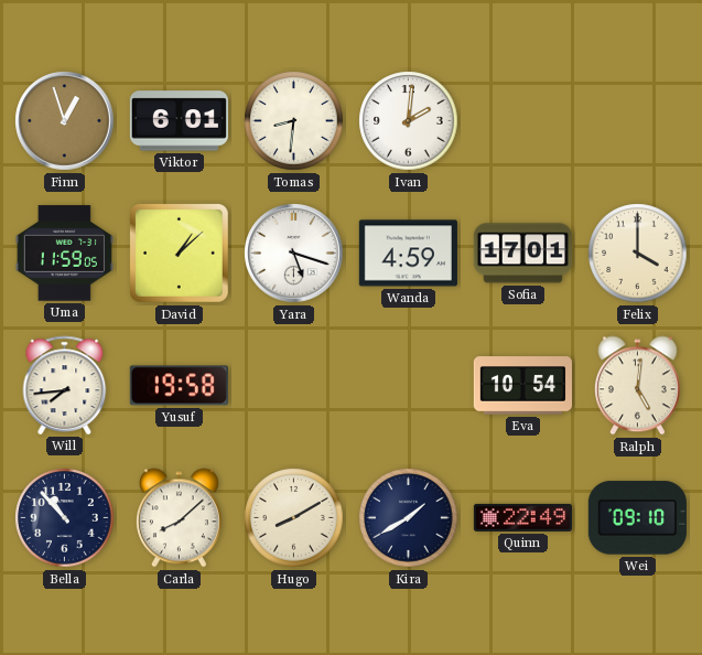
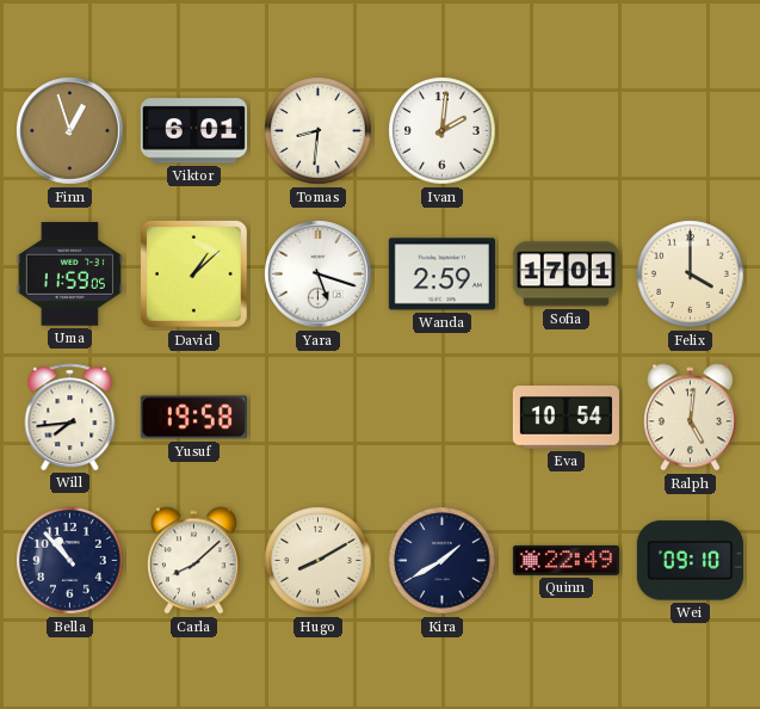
Wanda: 4:59 -> 2:59
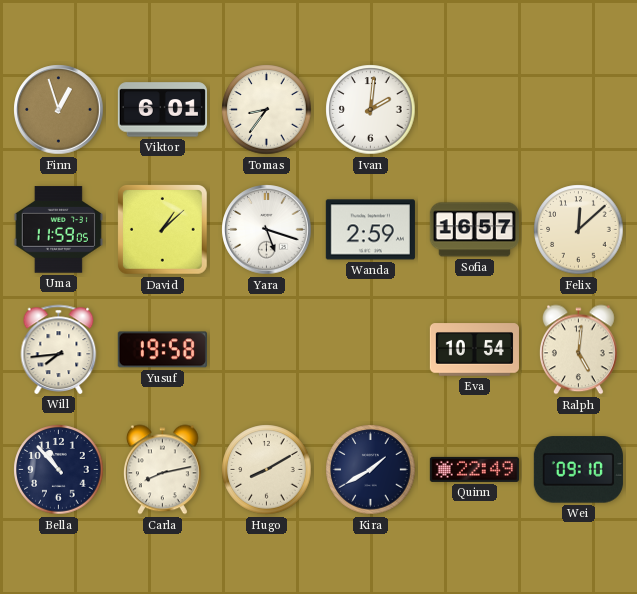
Tomas: 8:31 -> 8:36
Sofia: 17:01 -> 16:57
Felix: 4:00 -> 12:08
Carla: 8:08 -> 8:13
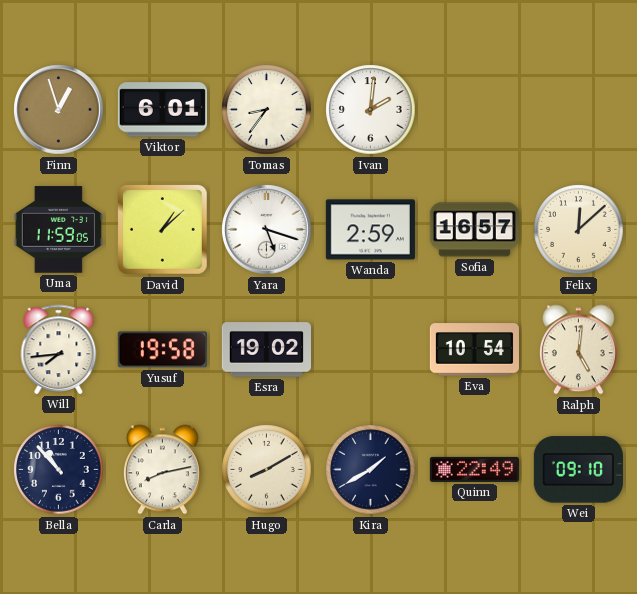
Esra: none -> 19:02
